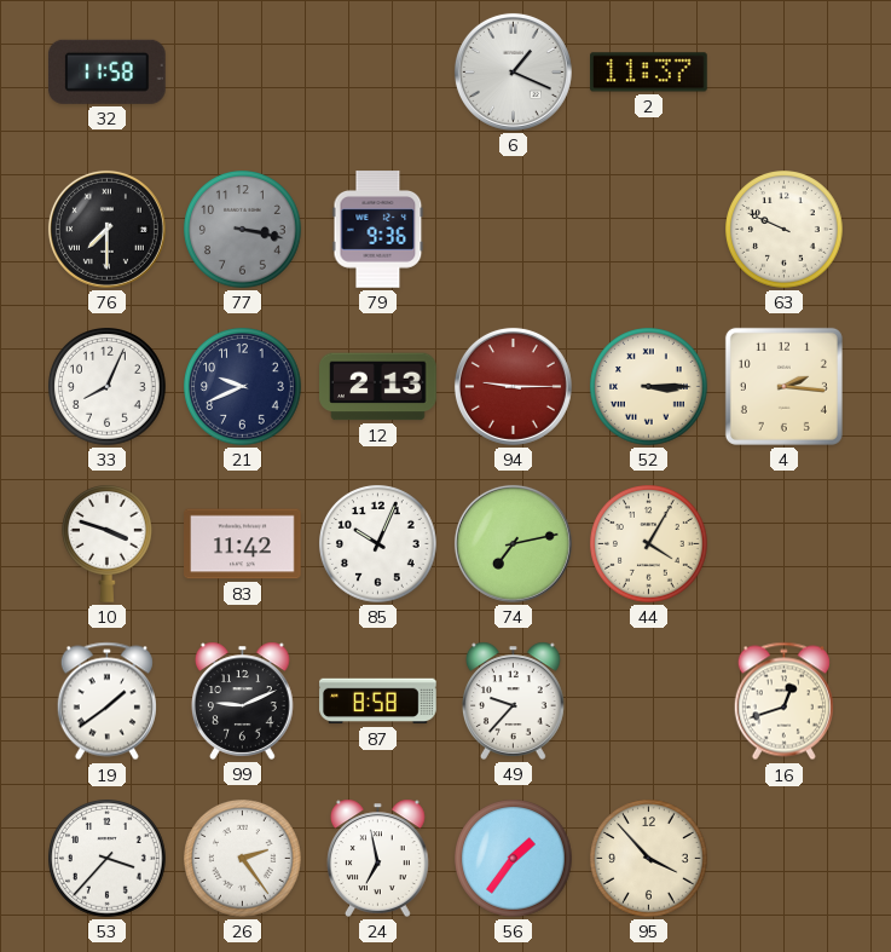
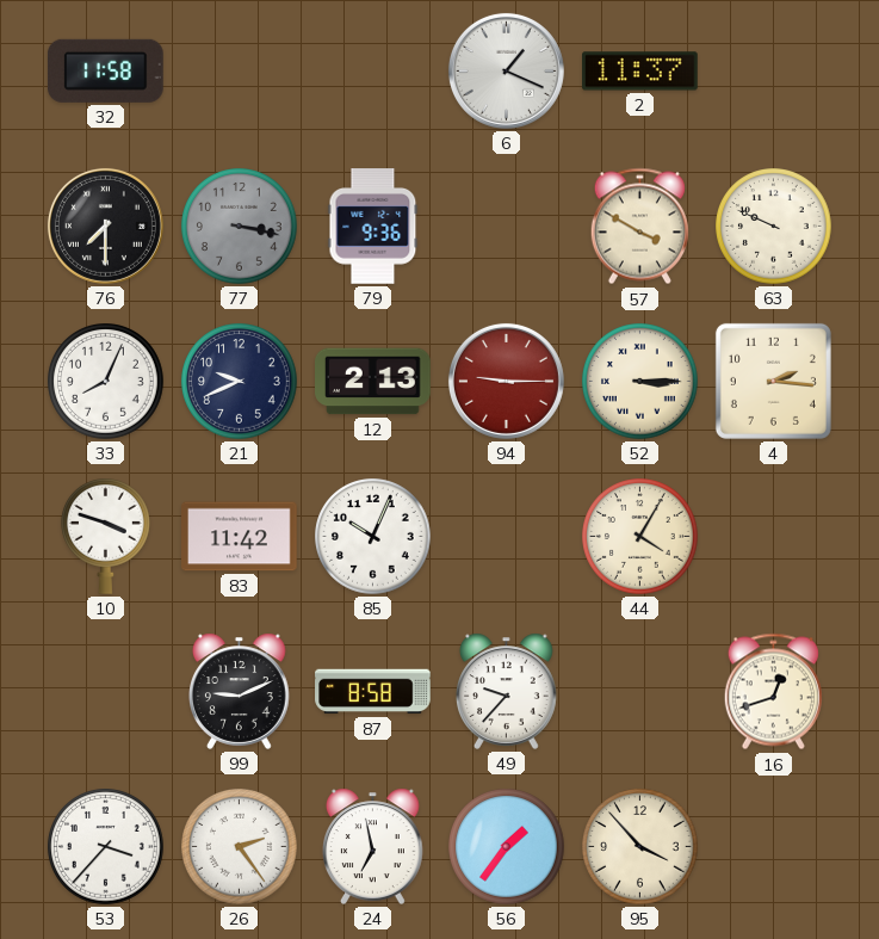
57: none -> 3:50
74: 7:13 -> none
19: 1:39 -> none
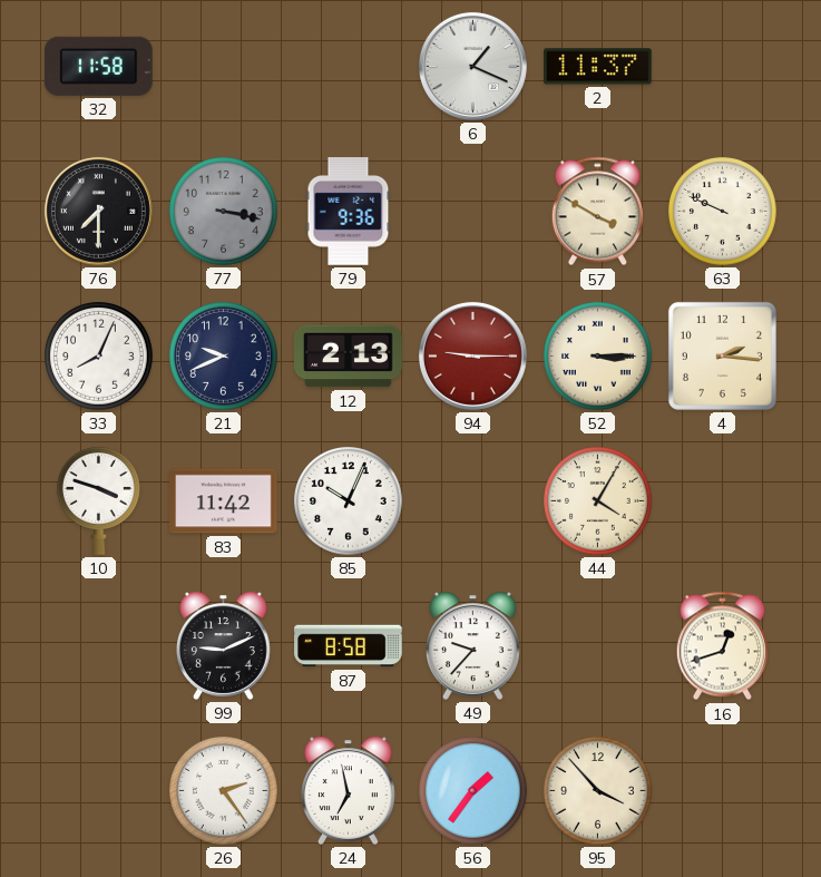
53: 3:37 -> none
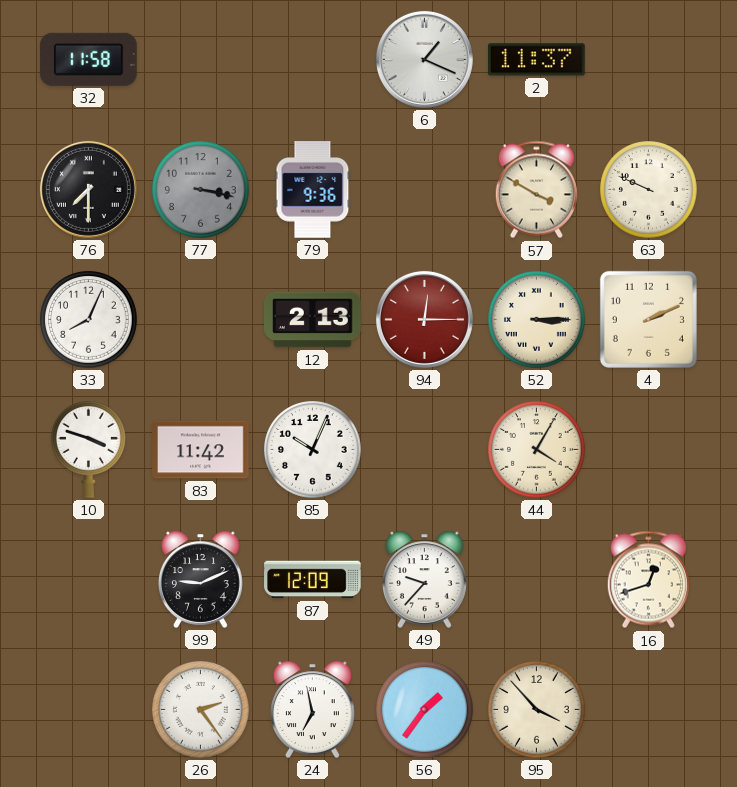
21: 9:41 -> none
94: 9:15 -> 12:15
4: 2:16 -> 2:11
87: 8:58 -> 12:09
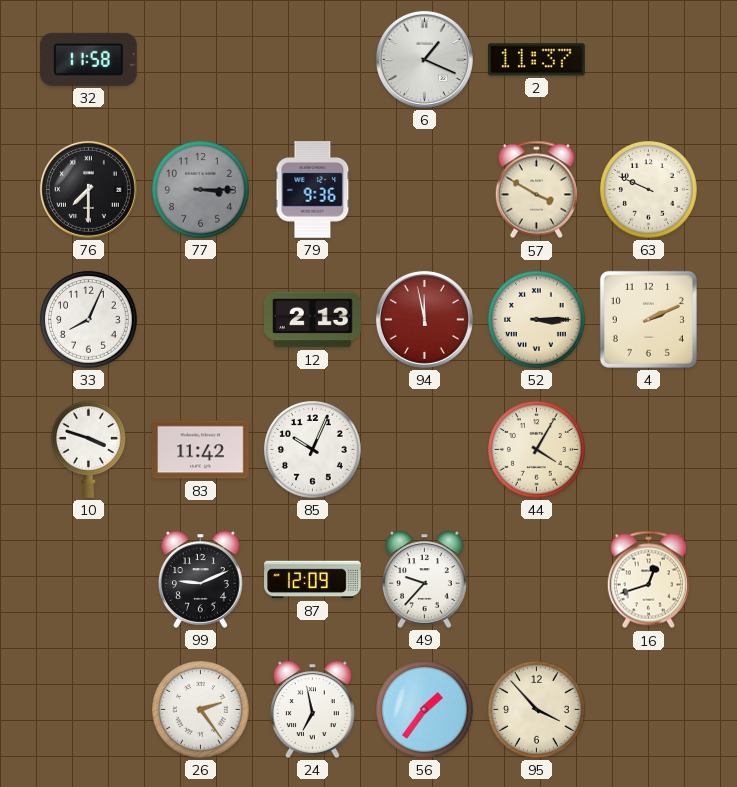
77: 3:17 -> 3:15
94: 12:15 -> 11:58
